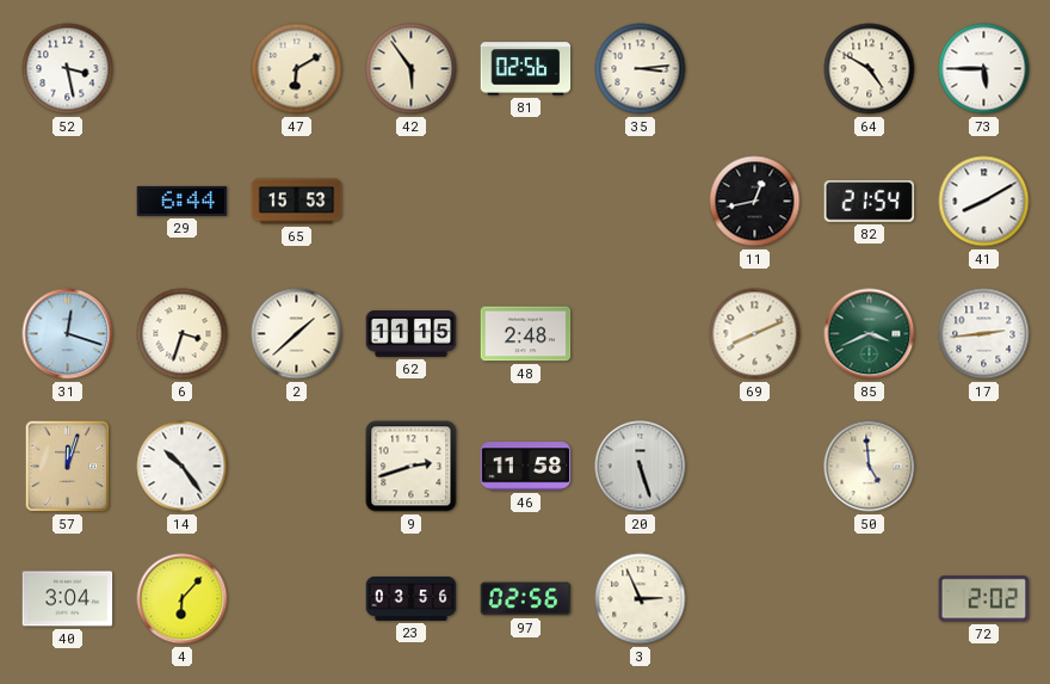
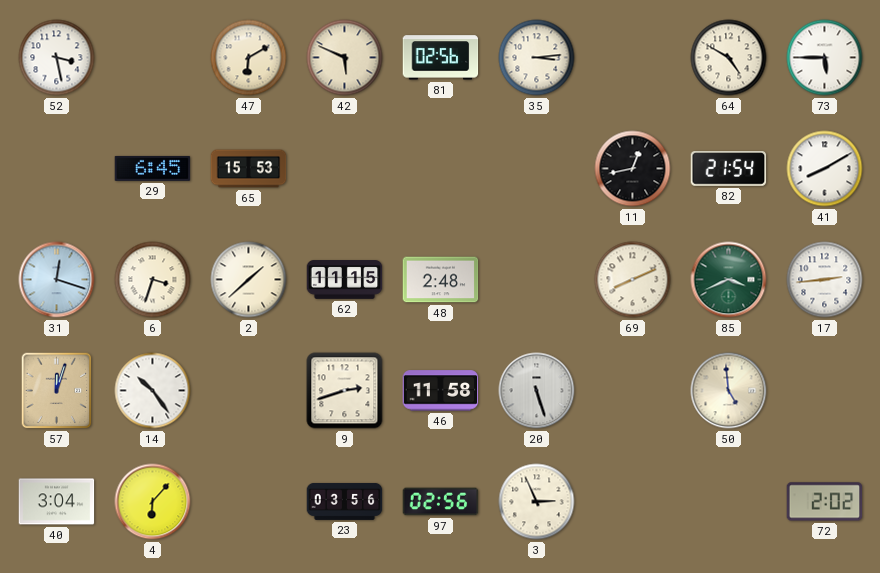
42: 5:54 -> 5:49
29: 6:44 -> 6:45
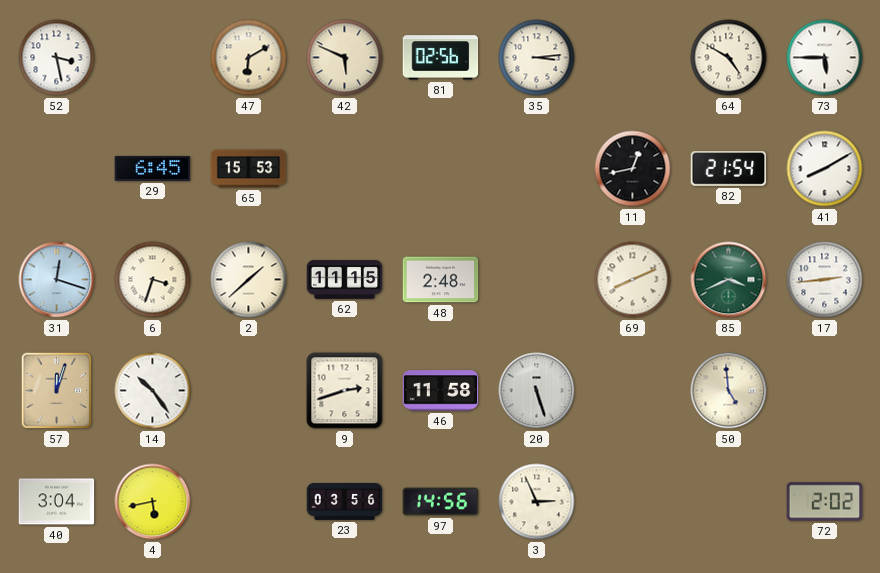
4: 6:07 -> 5:43
97: 02:56 -> 14:56
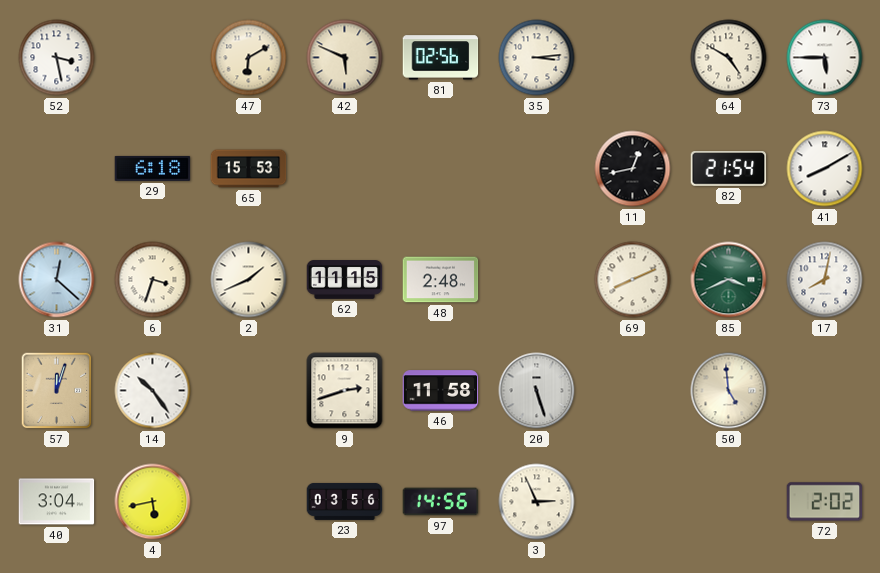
29: 6:45 -> 6:18
31: 12:18 -> 12:22
2: 1:38 -> 1:41
17: 2:44 -> 8:02
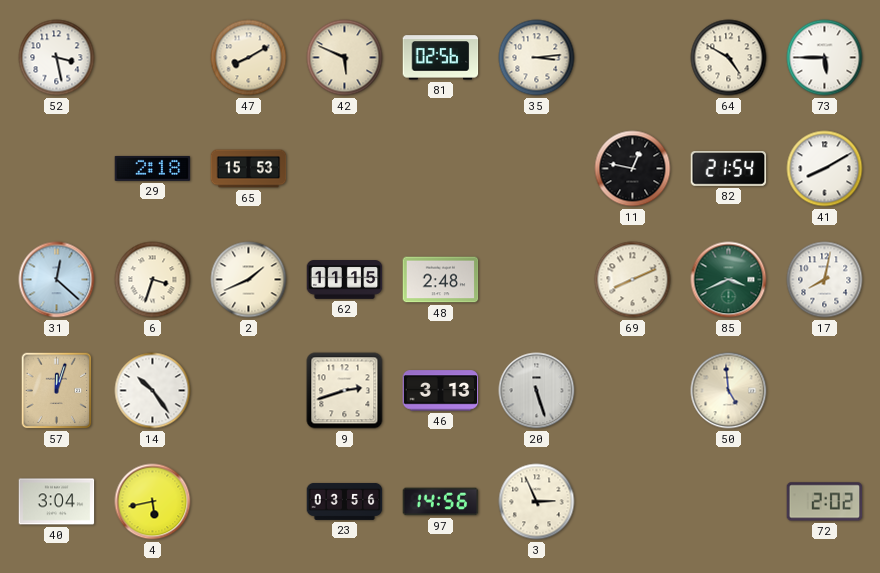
47: 6:10 -> 8:10
29: 6:18 -> 2:18
11: 12:43 -> 12:47
46: 11:58 -> 3:13
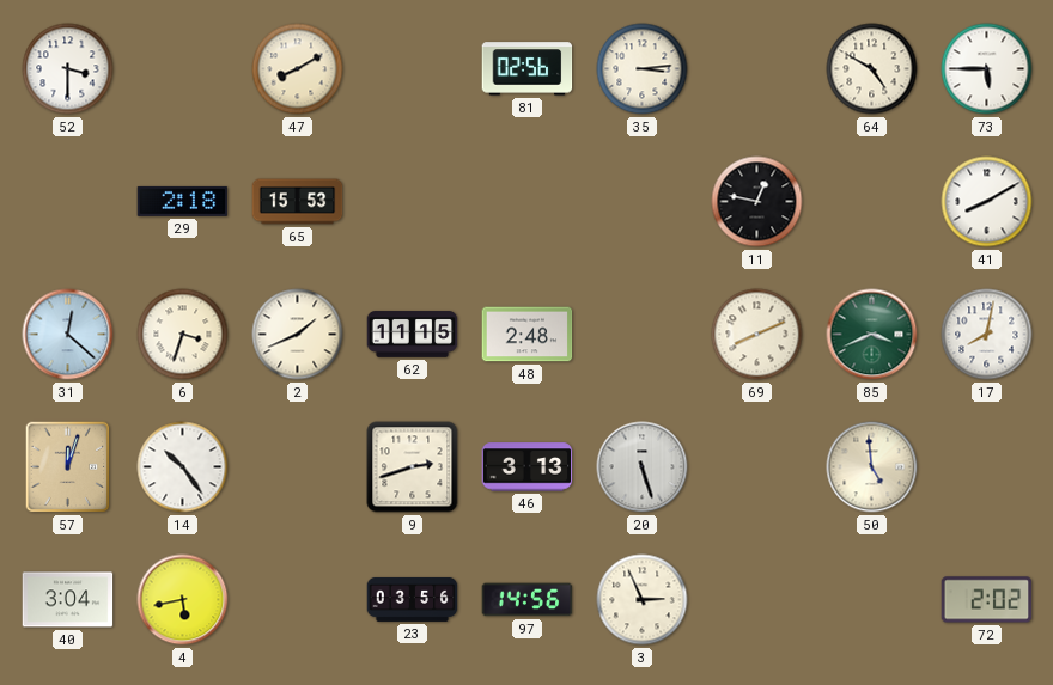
52: 3:28 -> 3:30
42: 5:49 -> none
82: 21:54 -> none
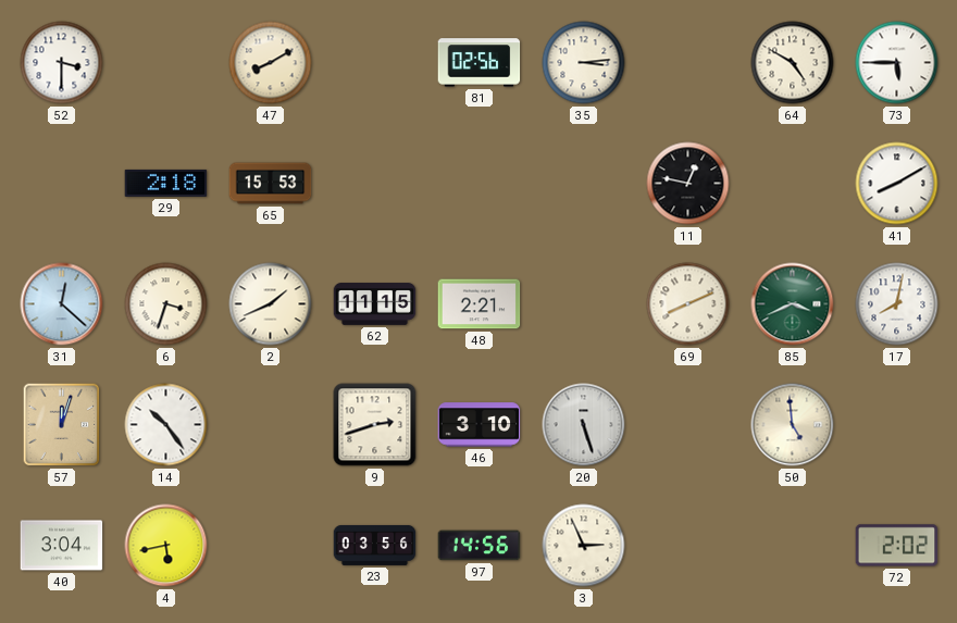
48: 2:48 -> 2:21
46: 3:13 -> 3:10
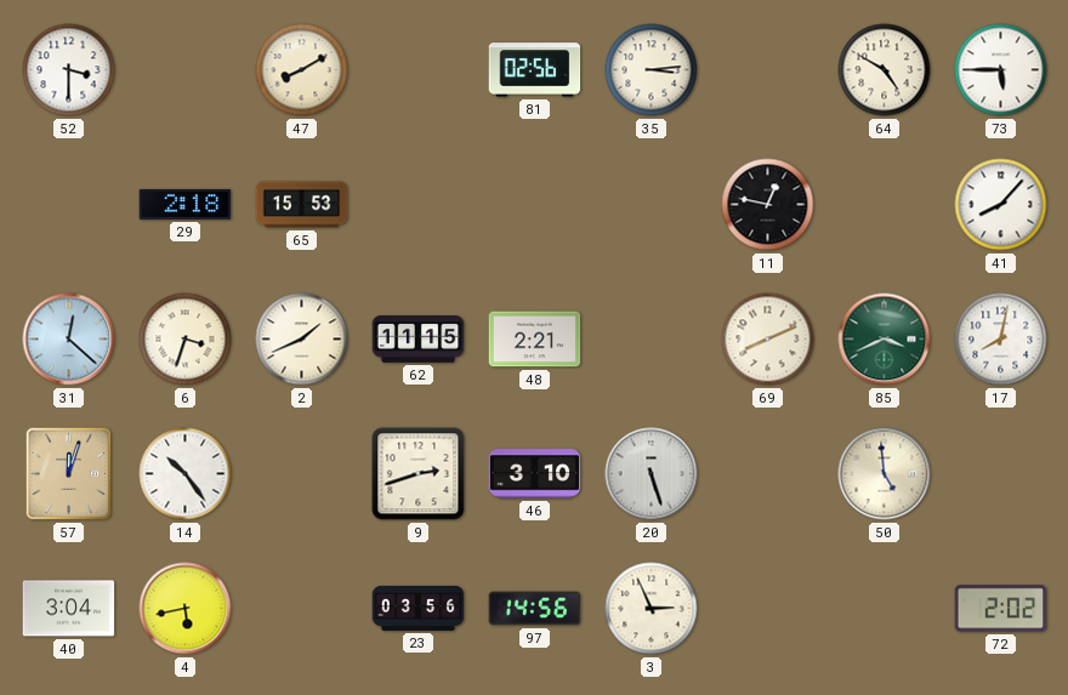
41: 8:10 -> 8:07
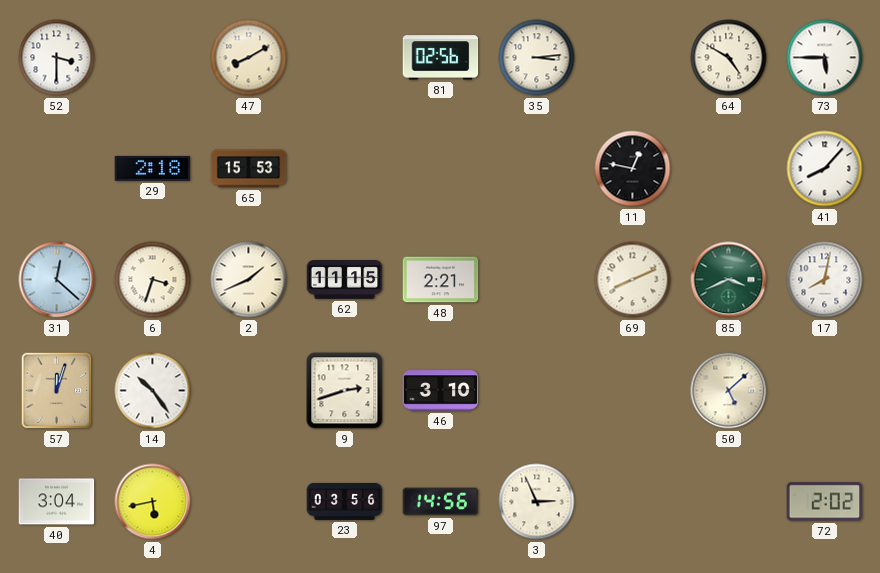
20: 5:27 -> none
50: 4:59 -> 5:08
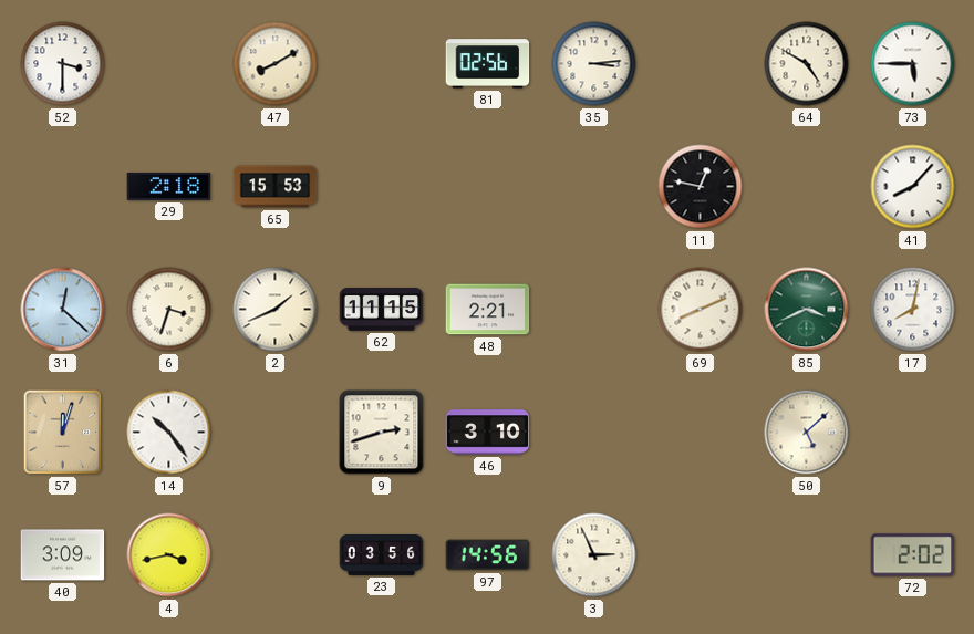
40: 3:04 -> 3:09
4: 5:43 -> 3:43
